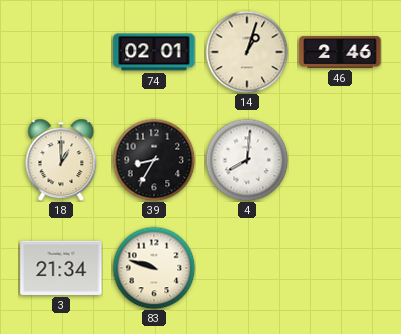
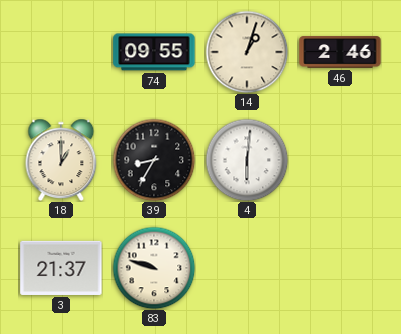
74: 02:01 -> 09:55
4: 8:01 -> 6:01
3: 21:34 -> 21:37
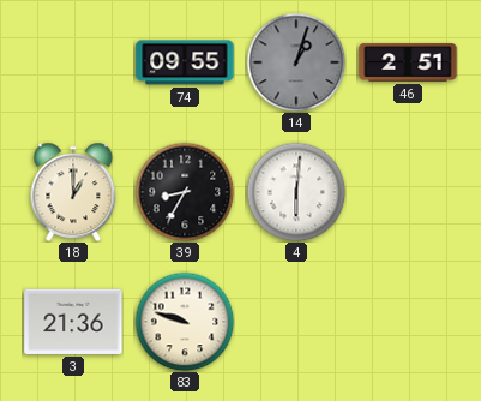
14 dial: cream -> grey
46: 2:46 -> 2:51
3: 21:37 -> 21:36
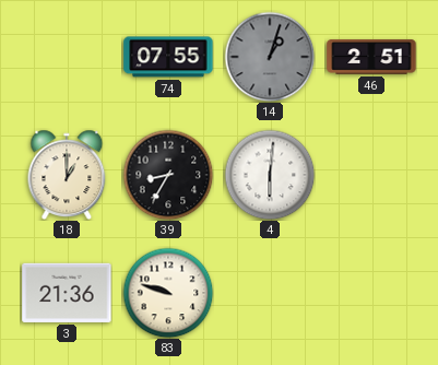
74: 09:55 -> 07:55
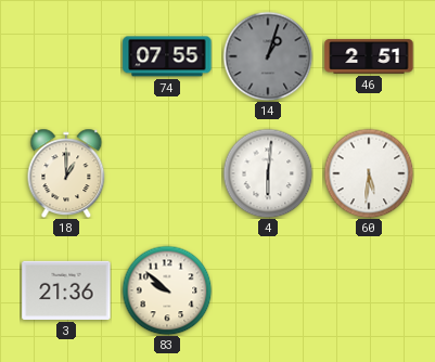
39: 8:35 -> none
60: none -> 5:31
83: 9:48 -> 9:52
